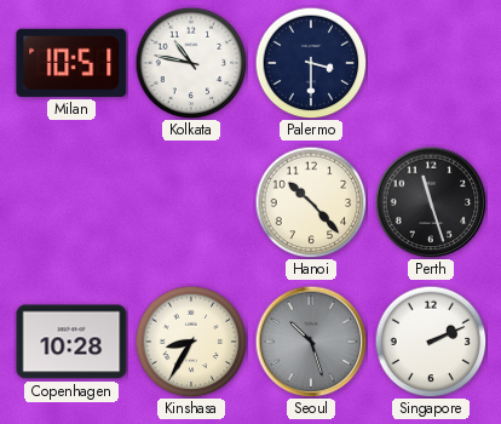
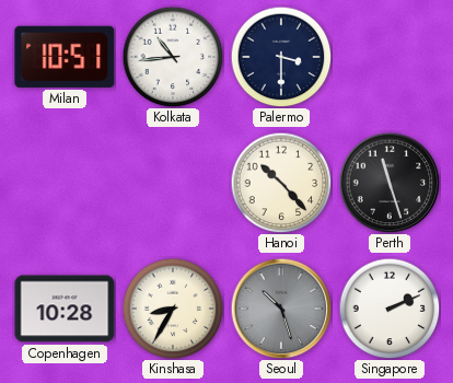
Kolkata: 10:47 -> 10:44
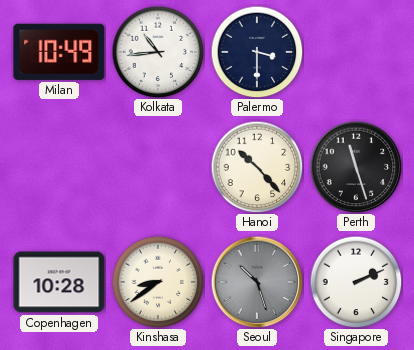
Milan: 10:51 -> 10:49
Kinshasa: 8:35 -> 8:39
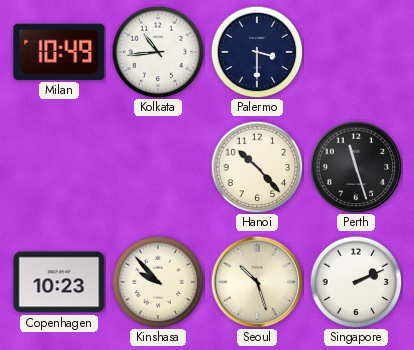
Copenhagen: 10:28 -> 10:23
Kinshasa: 8:39 -> 9:53
Seoul dial: grey -> cream
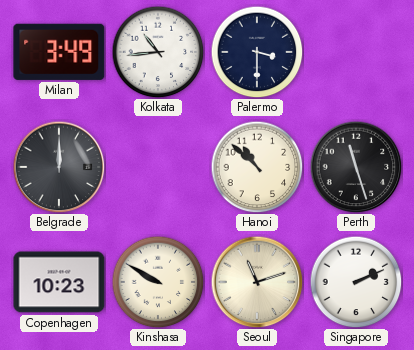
Milan: 10:49 -> 3:49
Belgrade: none -> 12:00
Hanoi: 10:23 -> 10:52
Kinshasa: 9:53 -> 9:50
Seoul: 10:27 -> 11:12
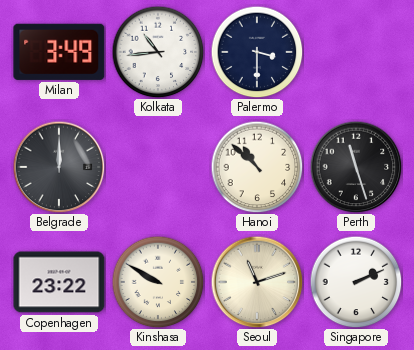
Copenhagen: 10:23 -> 23:22
